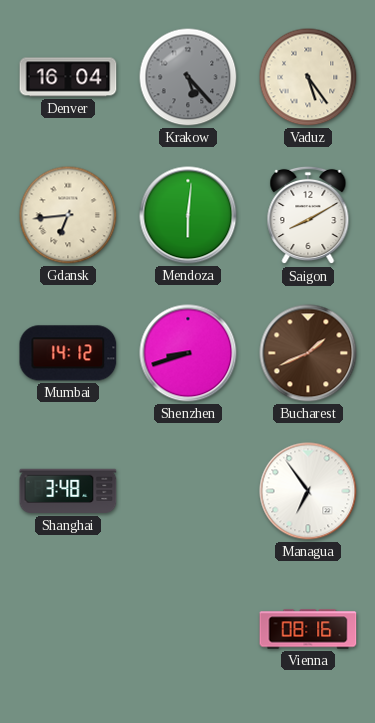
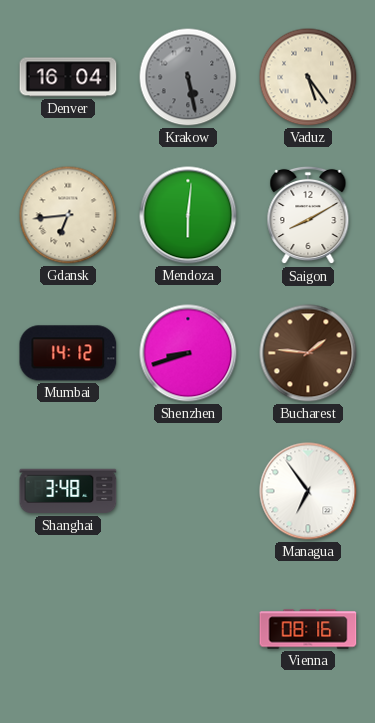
Krakow: 5:23 -> 5:28
Bucharest: 1:41 -> 1:46
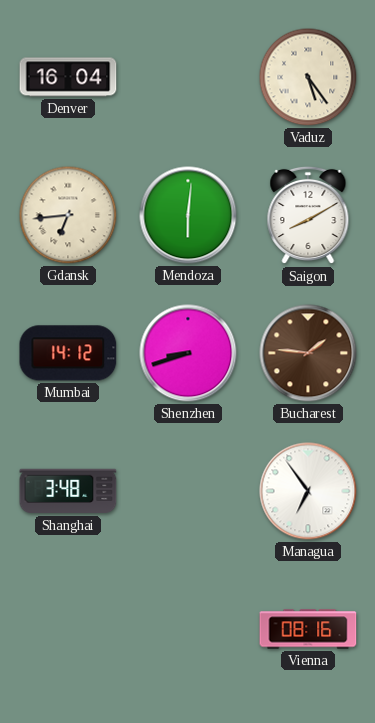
Krakow: 5:28 -> none
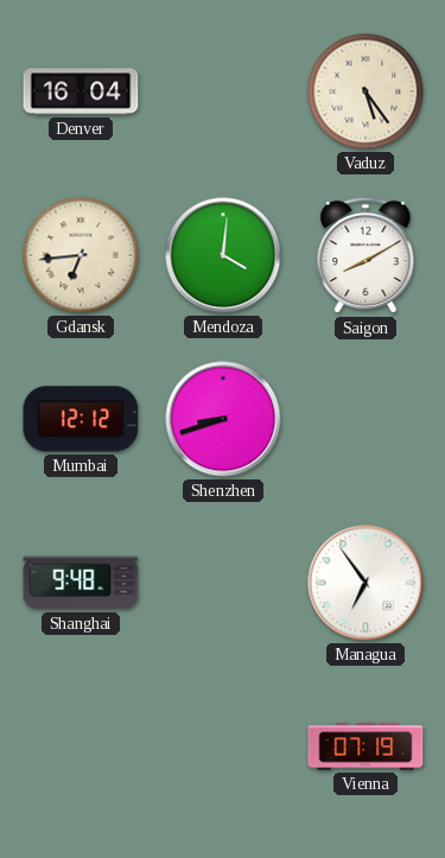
Mendoza: 6:01 -> 4:01
Mumbai: 14:12 -> 12:12
Bucharest: 1:46 -> none
Shanghai: 3:48 -> 9:48
Vienna: 08:16 -> 07:19
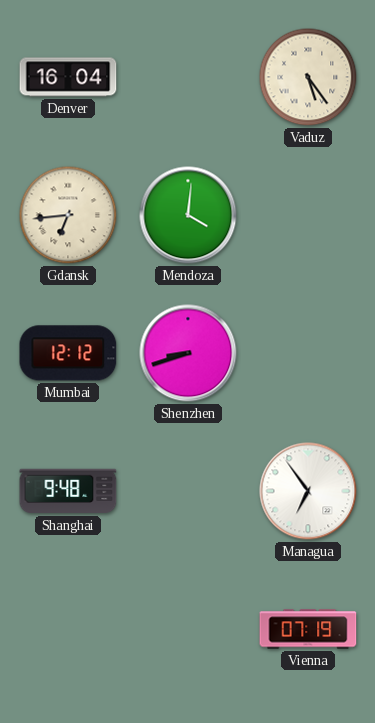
Saigon: 8:10 -> none
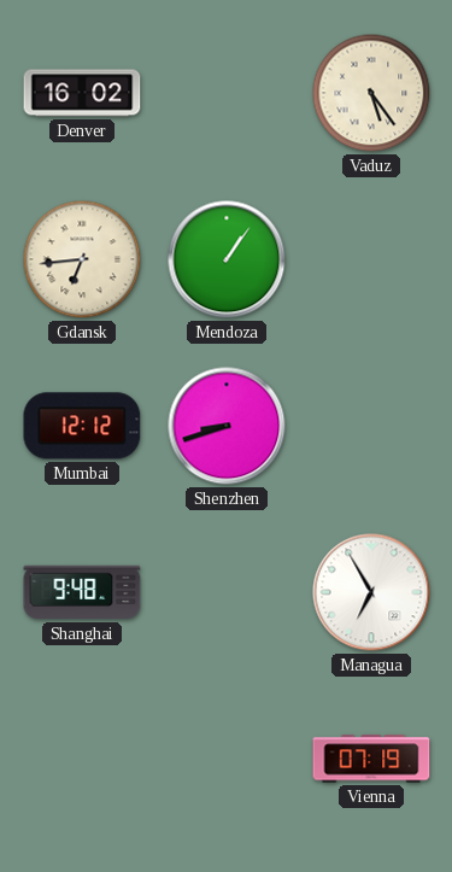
Denver: 16:04 -> 16:02
Mendoza: 4:01 -> 1:06
Managua: 6:54 -> 6:55
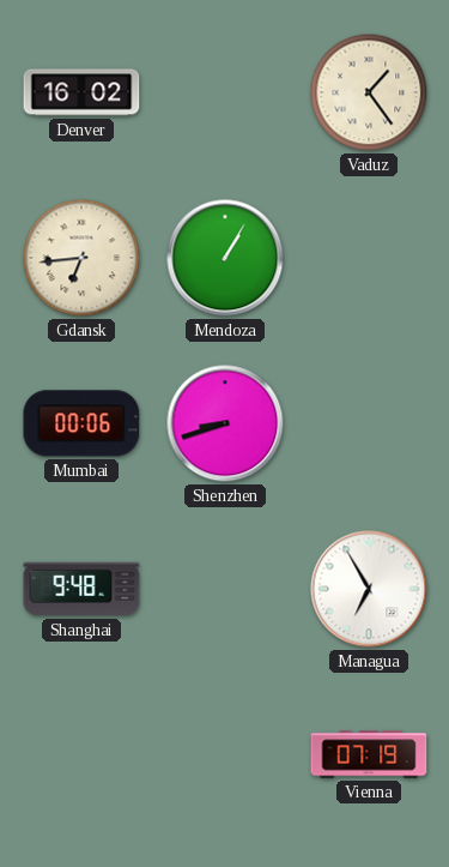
Vaduz: 5:24 -> 1:24
Mendoza: 1:06 -> 1:05
Mumbai: 12:12 -> 00:06
